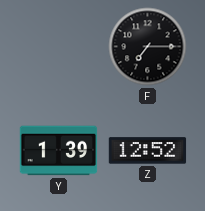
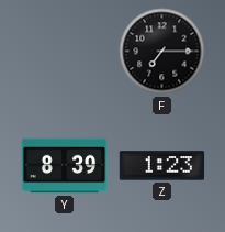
Y: 1:39 -> 8:39
Z: 12:52 -> 1:23
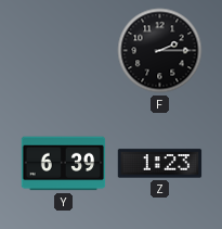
F: 7:15 -> 2:15
Y: 8:39 -> 6:39
